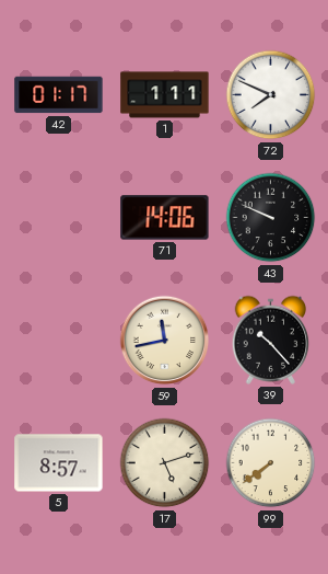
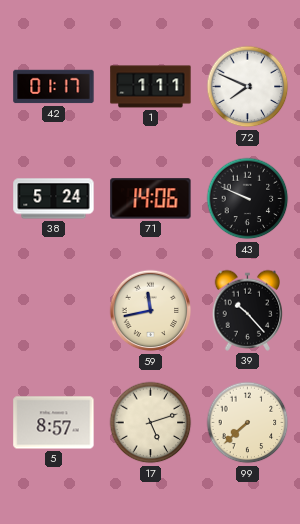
38: none -> 5:24
99: 7:39 -> 7:38
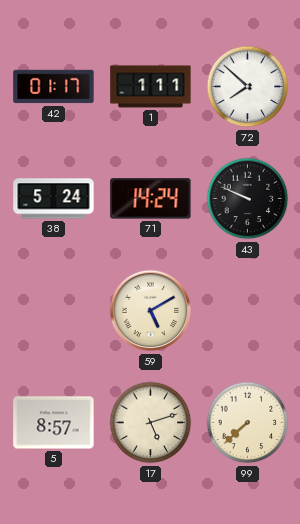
72: 7:49 -> 7:52
71: 14:06 -> 14:24
59: 11:43 -> 5:10
39: 10:23 -> none
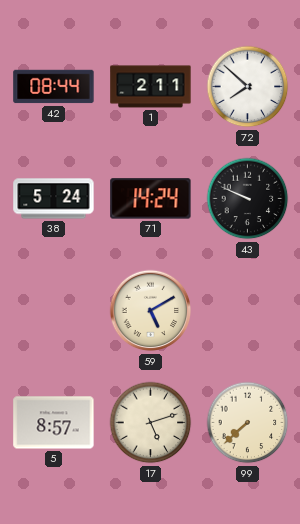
42: 01:17 -> 08:44
1: 1:11 -> 2:11
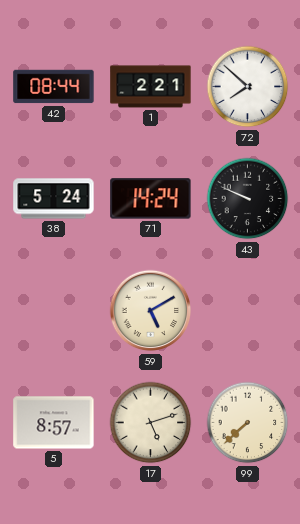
1: 2:11 -> 2:21
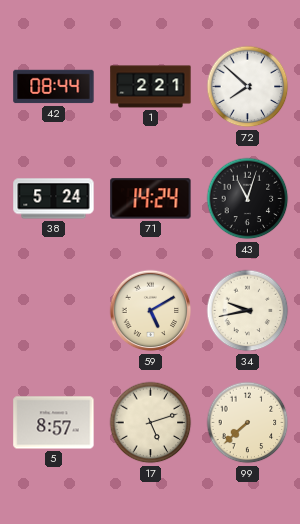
43: 9:49 -> 11:03
34: none -> 9:43
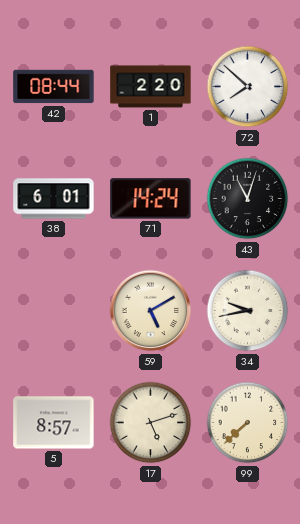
1: 2:21 -> 2:20
38: 5:24 -> 6:01
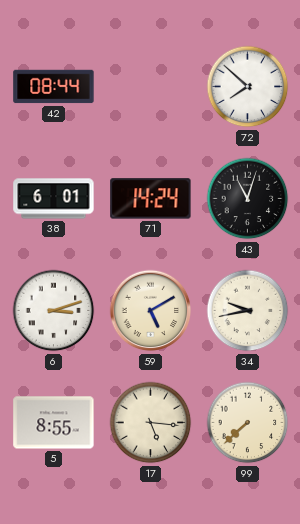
1: 2:20 -> none
6: none -> 3:12
5: 8:57 -> 8:55
17: 5:12 -> 5:16
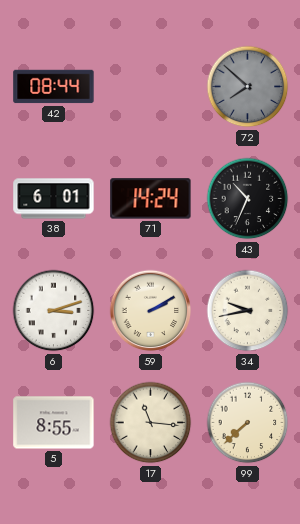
72 dial: white -> grey
43: 11:03 -> 10:34
59: 5:10 -> 2:10
17: 5:16 -> 11:16
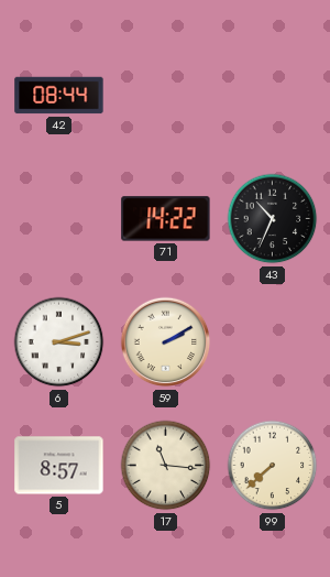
72: 7:52 -> none
38: 6:01 -> none
71: 14:24 -> 14:22
34: 9:43 -> none
5: 8:55 -> 8:57
